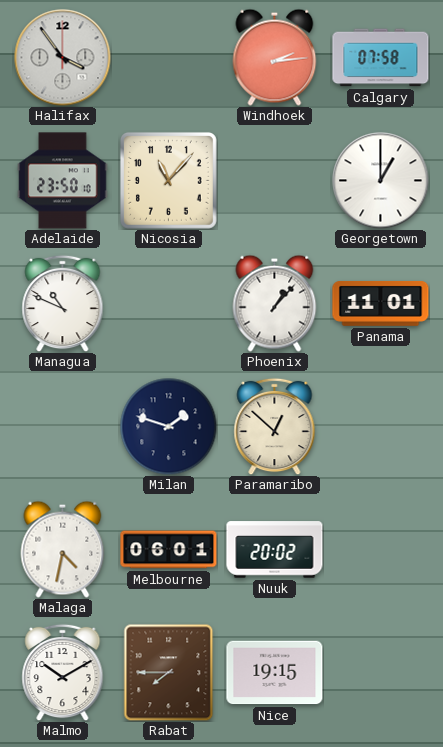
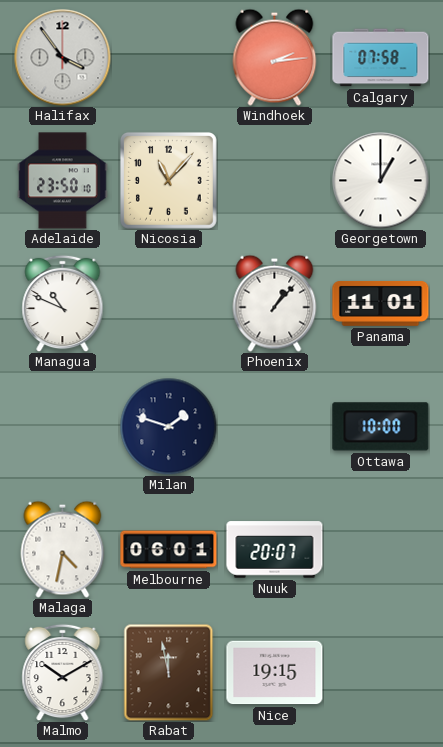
Paramaribo: 12:52 -> none
Ottawa: none -> 10:00
Nuuk: 20:02 -> 20:07
Rabat: 7:45 -> 11:58
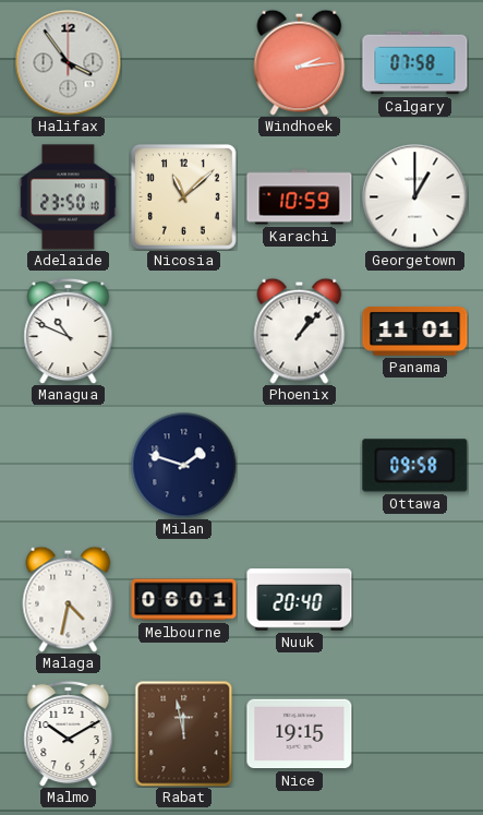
Nicosia: 11:07 -> 11:08
Karachi: none -> 10:59
Ottawa: 10:00 -> 09:58
Nuuk: 20:07 -> 20:40
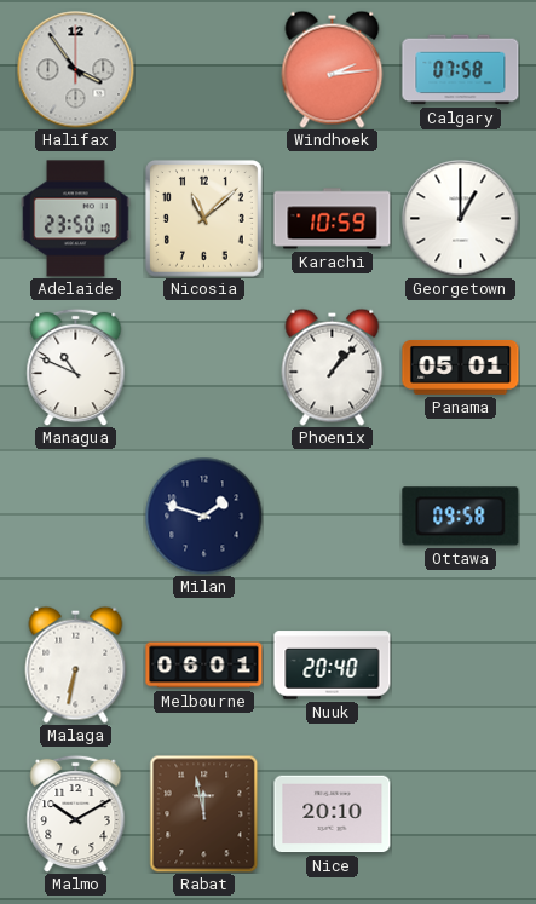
Panama: 11:01 -> 05:01
Malaga: 4:32 -> 6:32
Nice: 19:15 -> 20:10
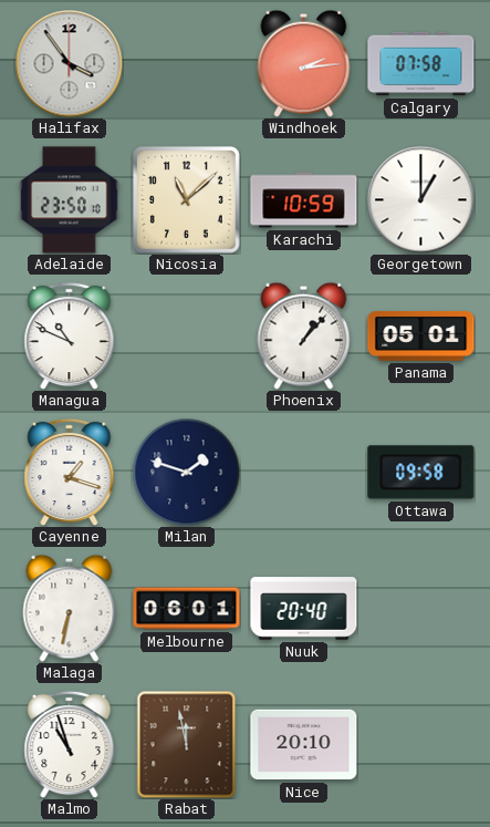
Cayenne: none -> 1:18
Malmo: 10:10 -> 10:57
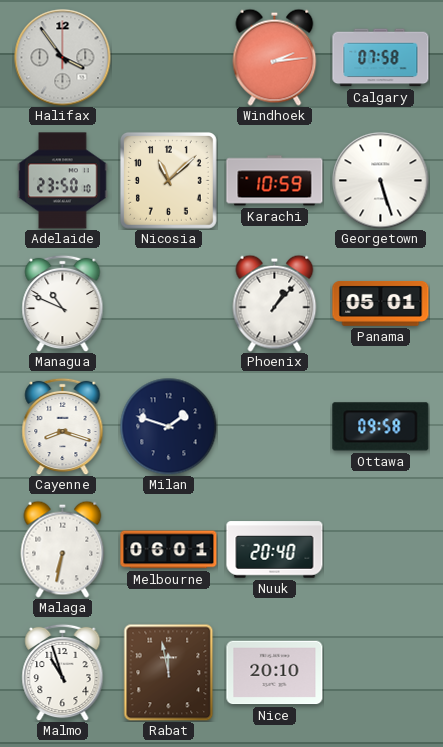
Georgetown: 1:00 -> 5:27
Cayenne: 1:18 -> 8:18
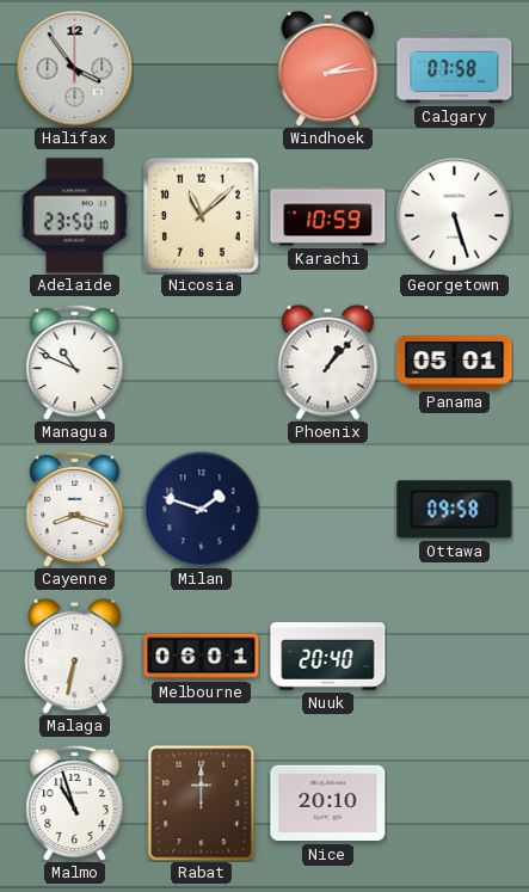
Rabat: 11:58 -> 12:00
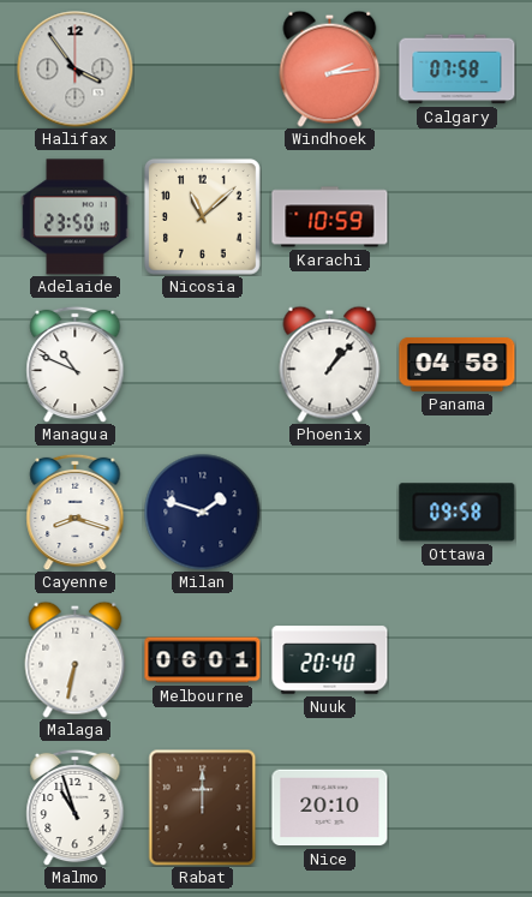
Georgetown: 5:27 -> none
Panama: 05:01 -> 04:58
